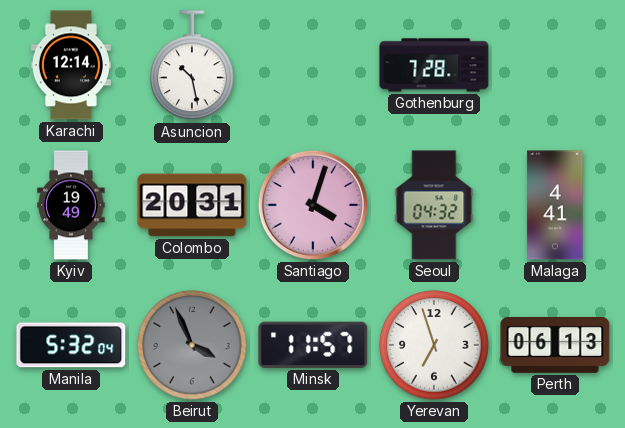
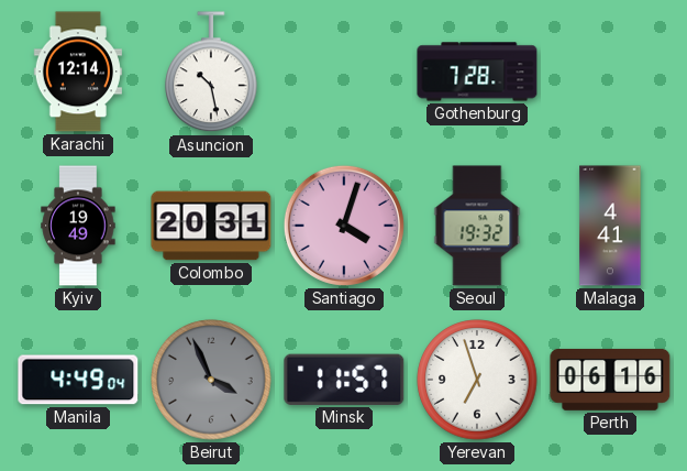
Seoul: 04:32 -> 19:32
Manila: 5:32 -> 4:49
Perth: 06:13 -> 06:16
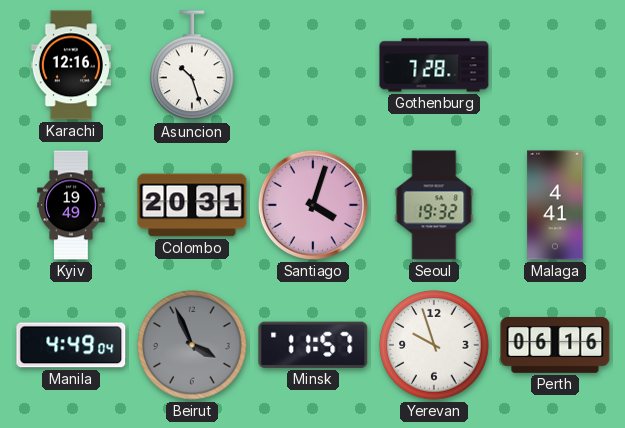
Karachi: 12:14 -> 12:16
Asuncion: 10:28 -> 10:27
Yerevan: 6:57 -> 9:57
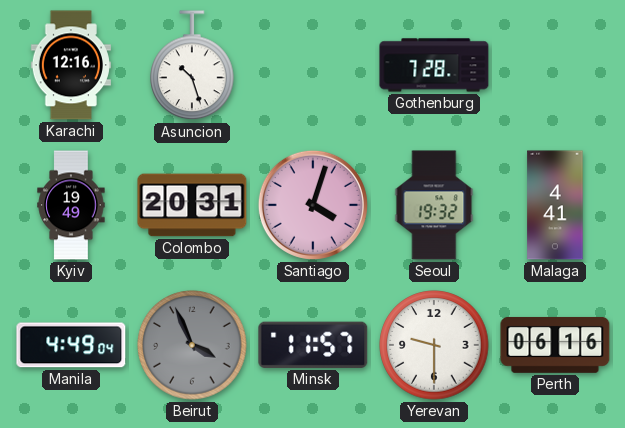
Yerevan: 9:57 -> 9:30
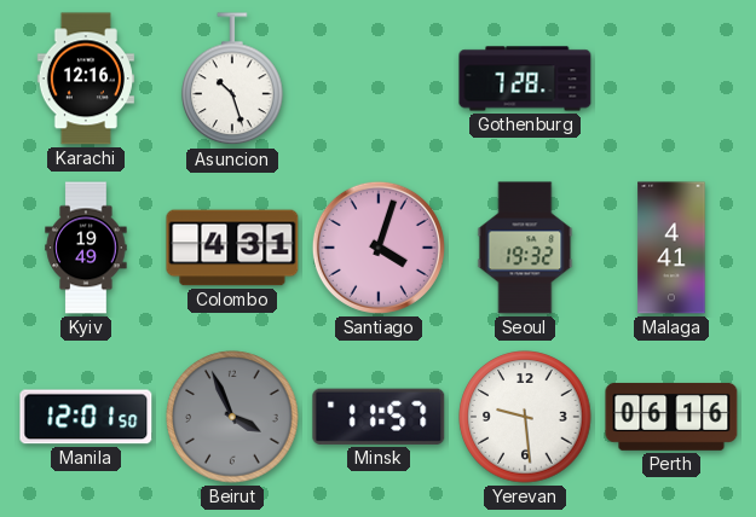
Colombo: 20:31 -> 4:31
Manila: 4:49 -> 12:01
Yerevan: 9:30 -> 9:29
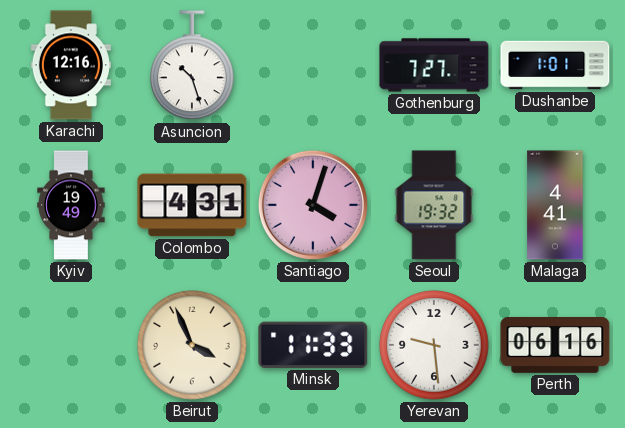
Gothenburg: 7:28 -> 7:27
Dushanbe: none -> 1:01
Manila: 12:01 -> none
Beirut dial: grey -> cream
Minsk: 11:57 -> 11:33
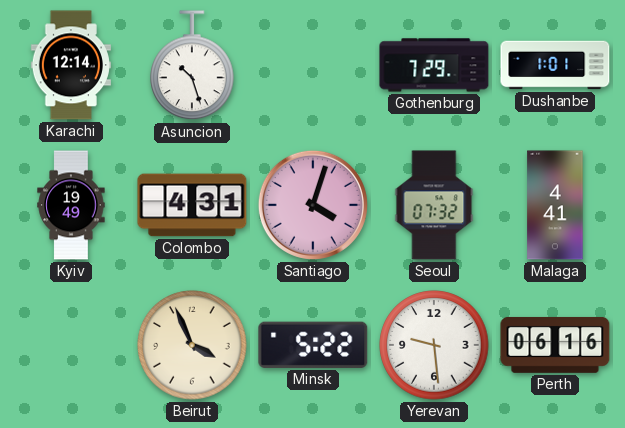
Karachi: 12:16 -> 12:14
Gothenburg: 7:27 -> 7:29
Seoul: 19:32 -> 07:32
Minsk: 11:33 -> 5:22
